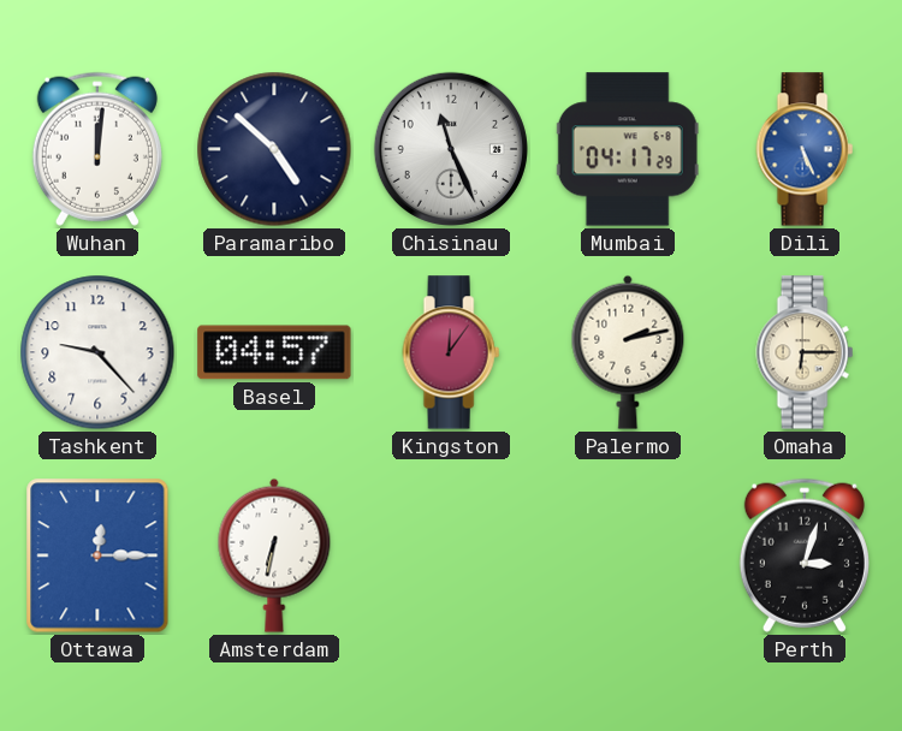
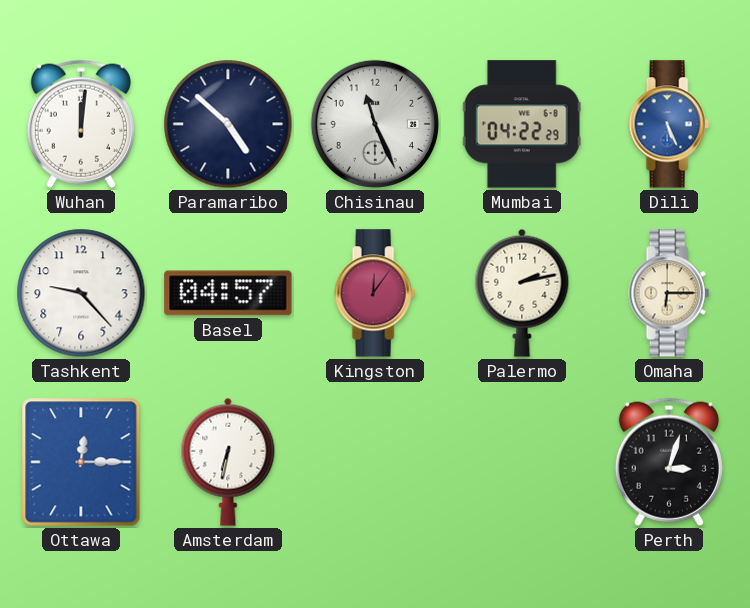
Mumbai: 04:17 -> 04:22
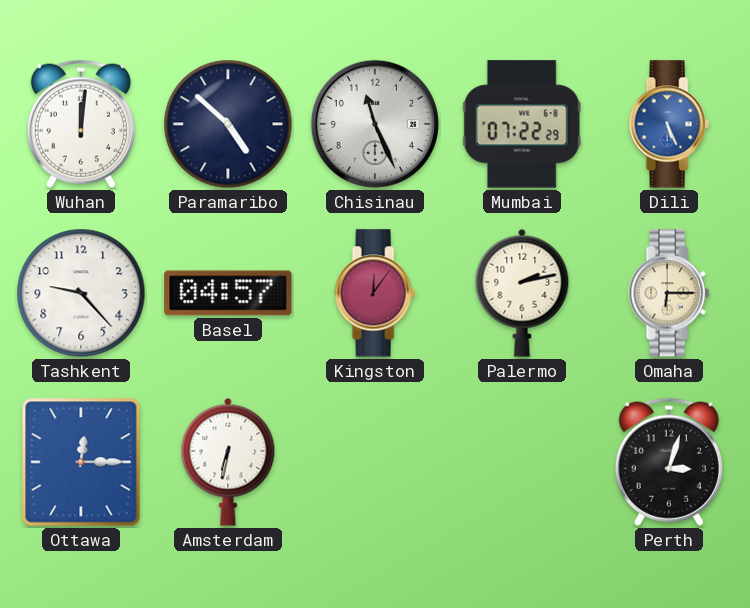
Mumbai: 04:22 -> 07:22
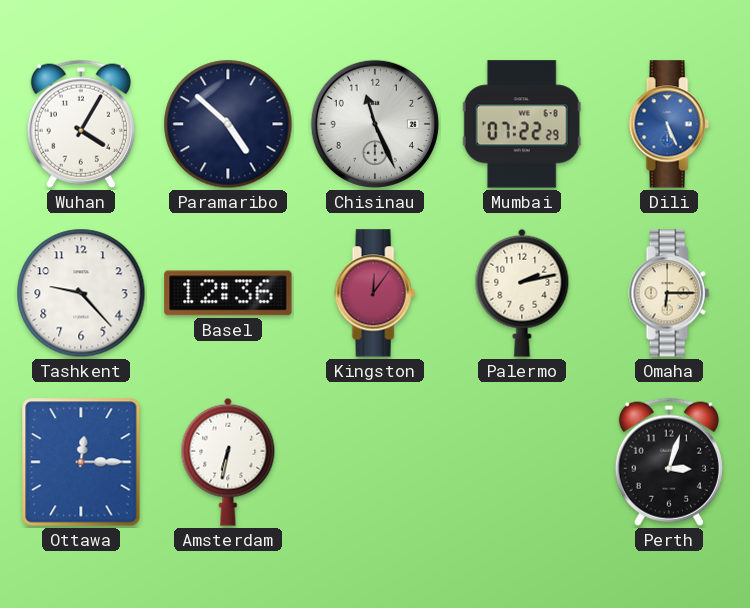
Wuhan: 12:01 -> 4:05
Basel: 04:57 -> 12:36
